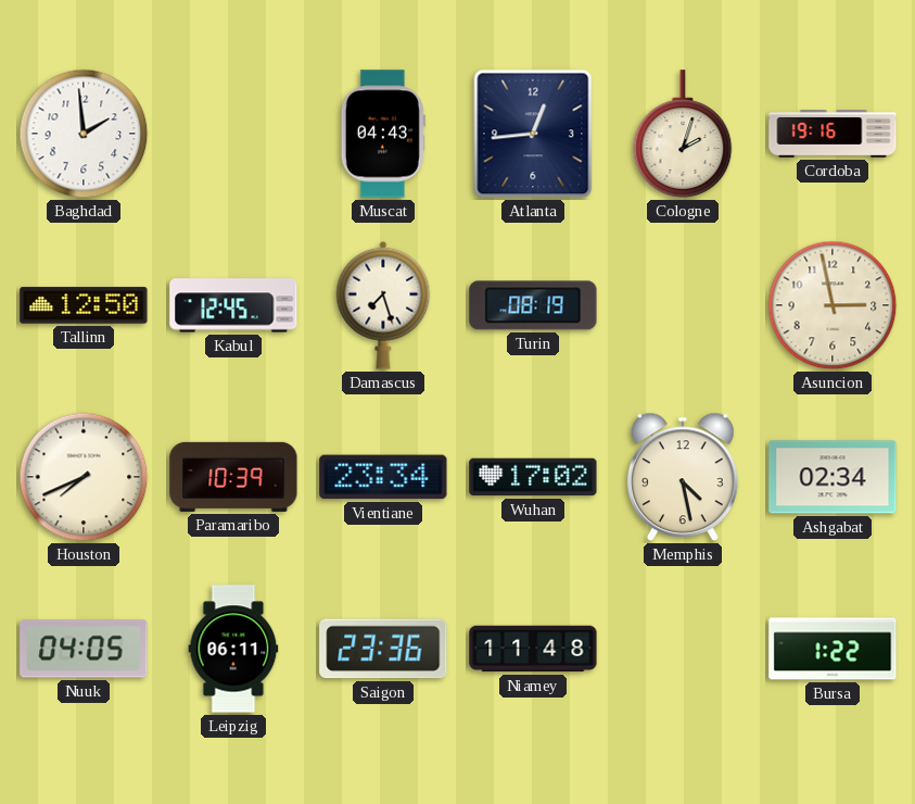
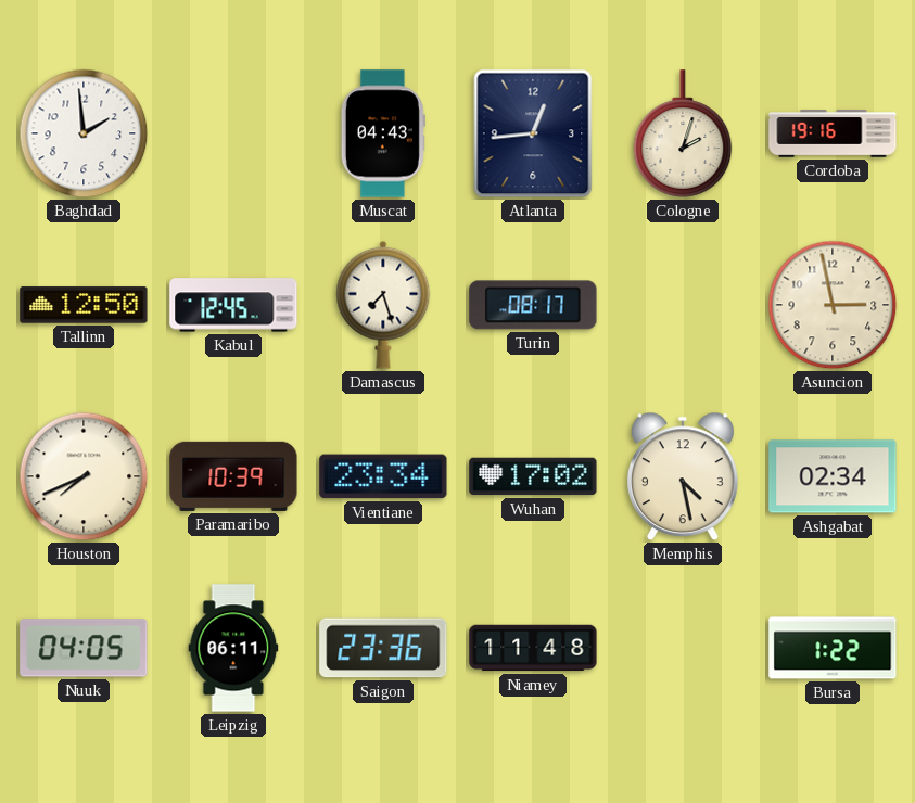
Turin: 08:19 -> 08:17
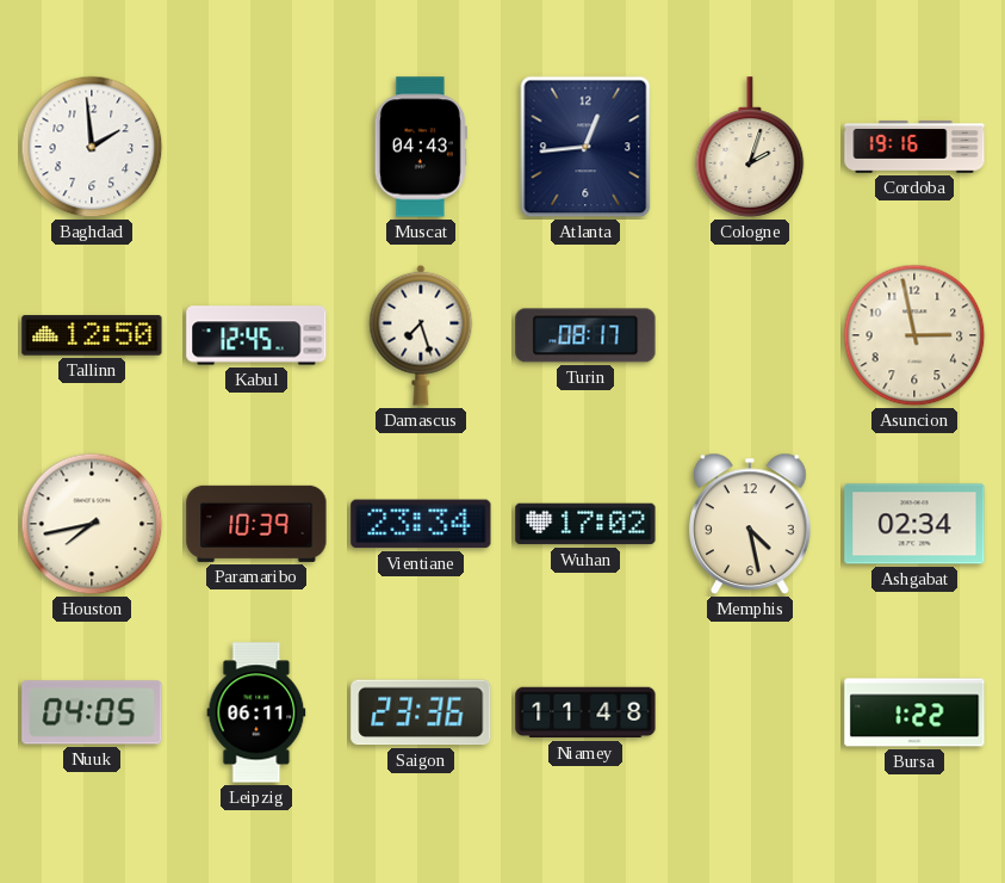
Houston: 7:41 -> 7:43
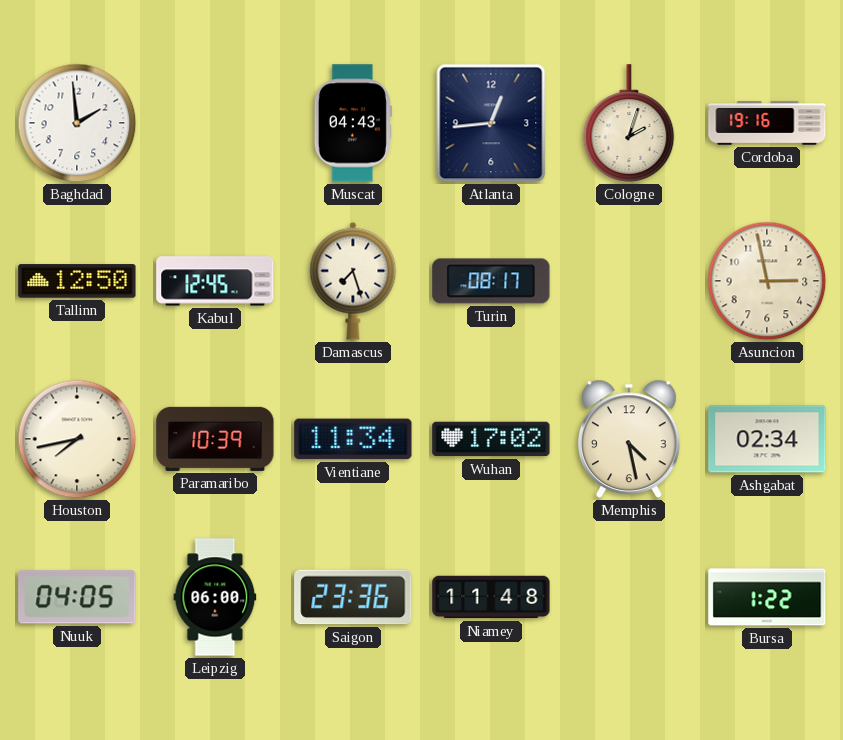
Vientiane: 23:34 -> 11:34
Leipzig: 06:11 -> 06:00
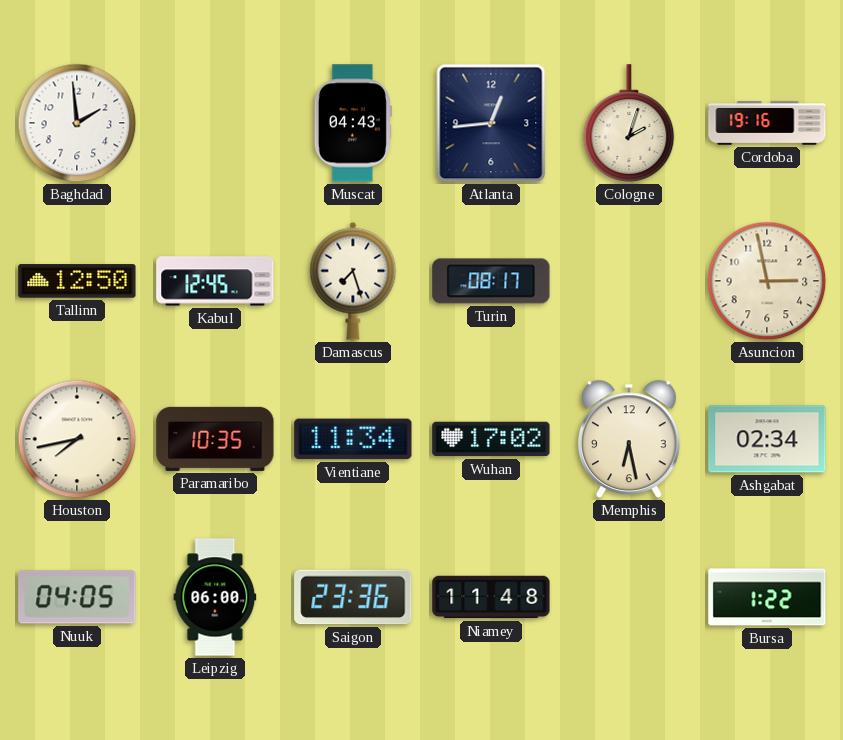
Paramaribo: 10:39 -> 10:35
Memphis: 4:28 -> 6:28
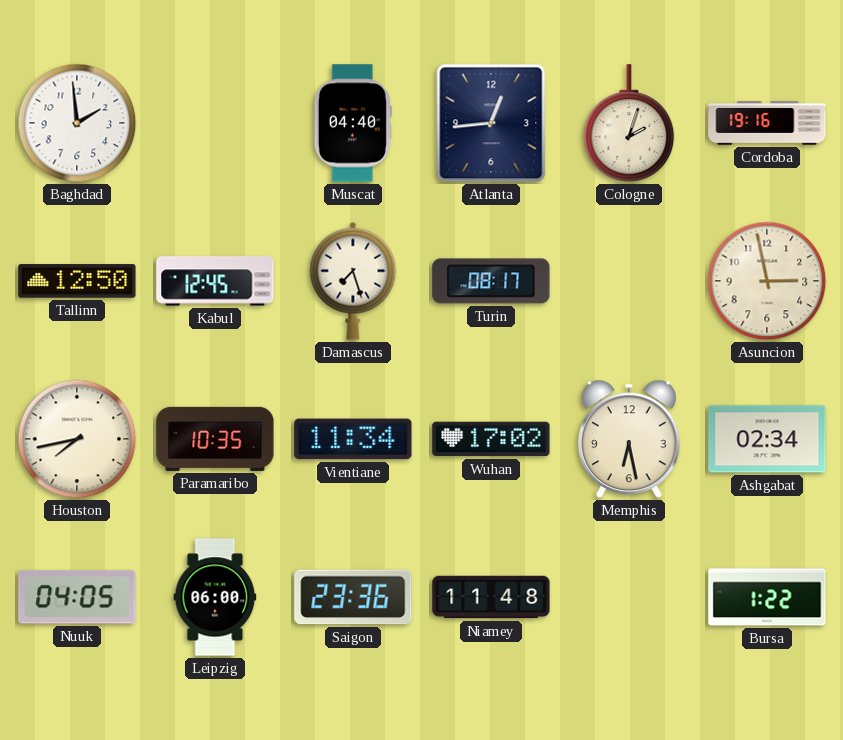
Muscat: 04:43 -> 04:40
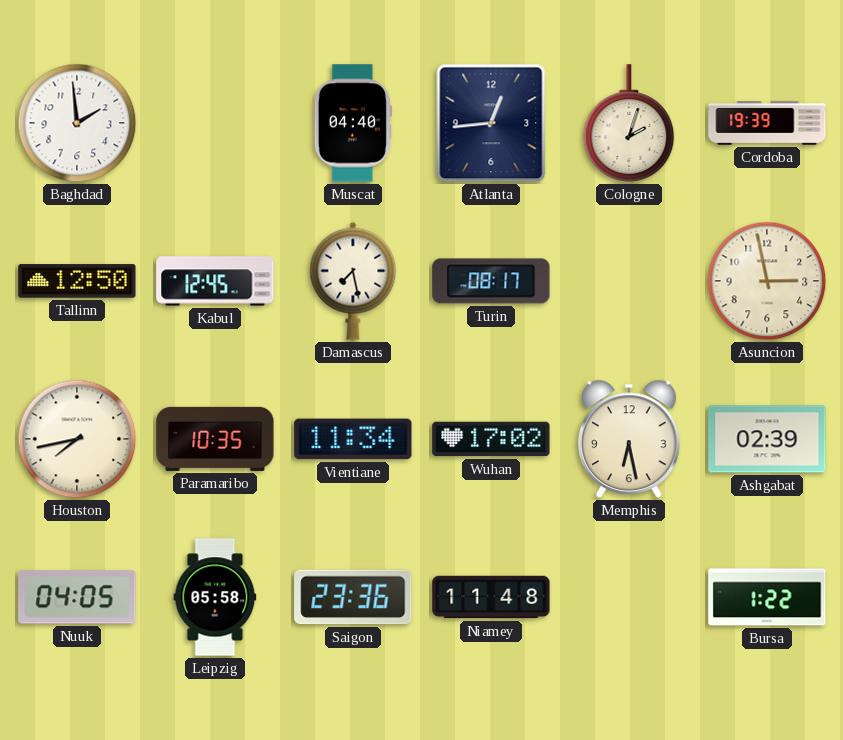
Cordoba: 19:16 -> 19:39
Damascus: 7:27 -> 7:28
Ashgabat: 02:34 -> 02:39
Leipzig: 06:00 -> 05:58
